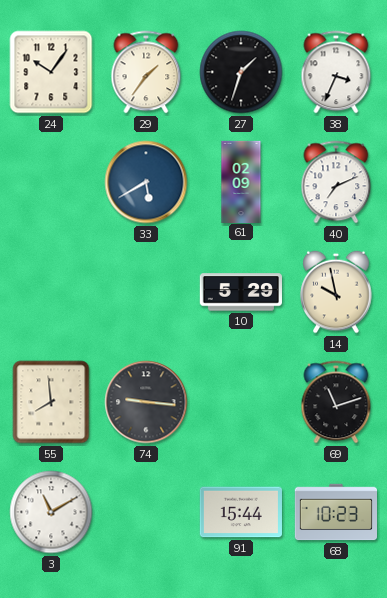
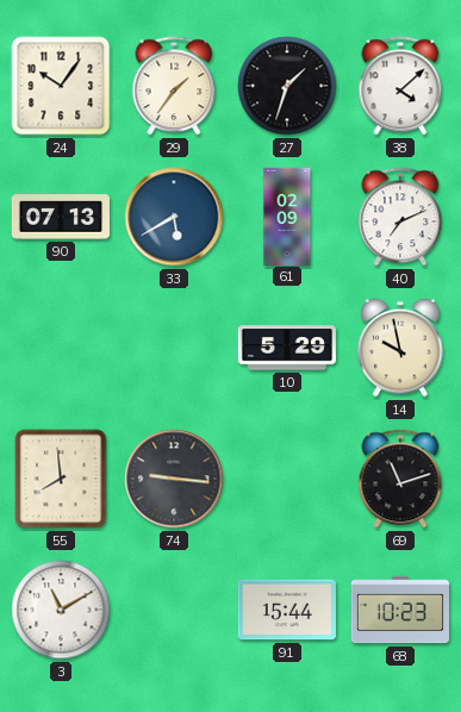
38: 3:34 -> 4:08
90: none -> 07:13
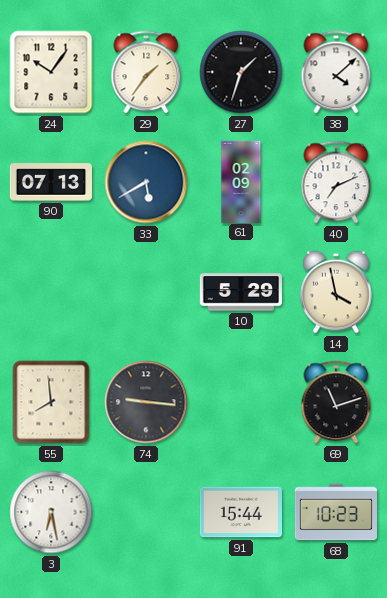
14: 9:58 -> 3:58
3: 11:10 -> 6:28
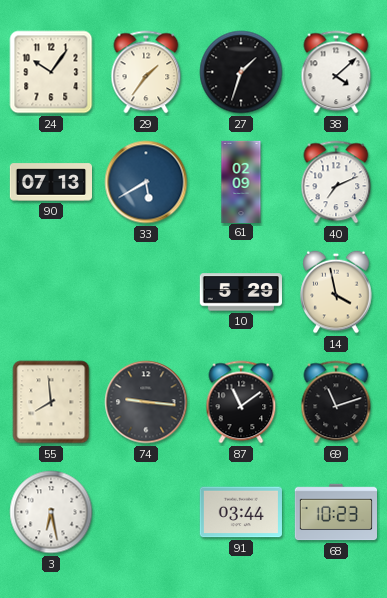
87: none -> 11:09
91: 15:44 -> 03:44
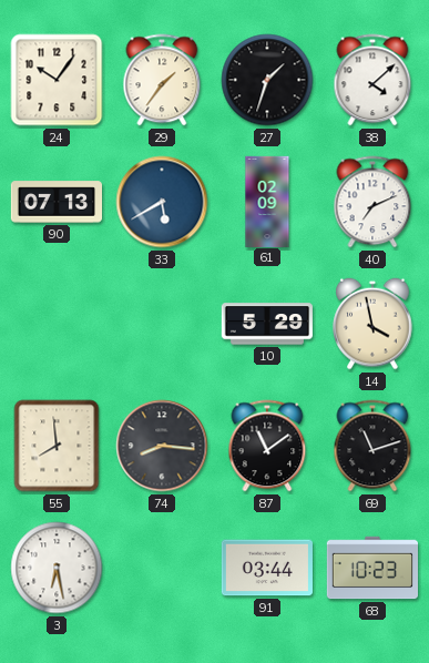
74: 9:16 -> 8:16
